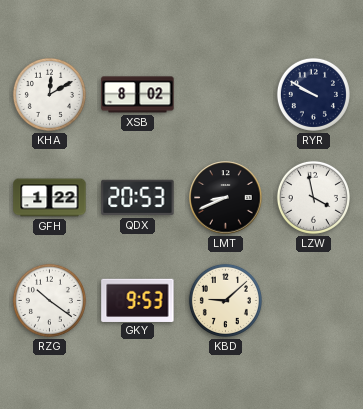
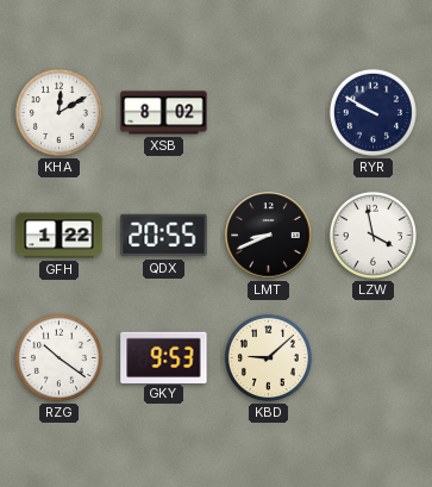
QDX: 20:53 -> 20:55
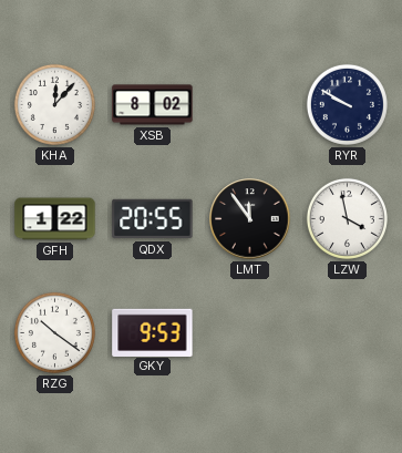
KHA: 12:10 -> 12:07
LMT: 8:41 -> 11:54
KBD: 9:08 -> none
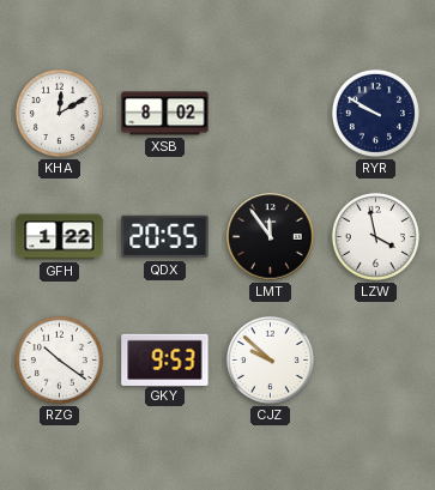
KHA: 12:07 -> 12:10
CJZ: none -> 9:52
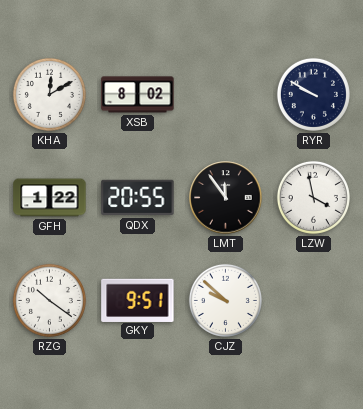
GKY: 9:53 -> 9:51
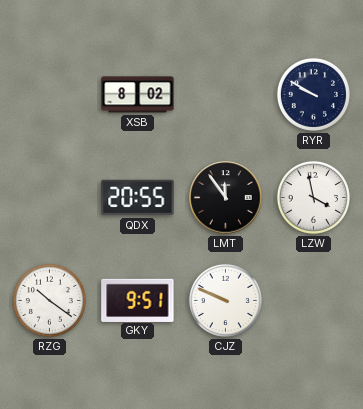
KHA: 12:10 -> none
GFH: 1:22 -> none
CJZ: 9:52 -> 9:49
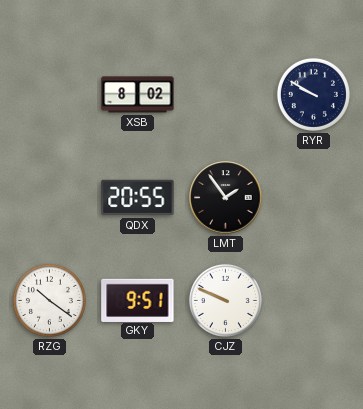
LMT: 11:54 -> 1:54
LZW: 3:58 -> none
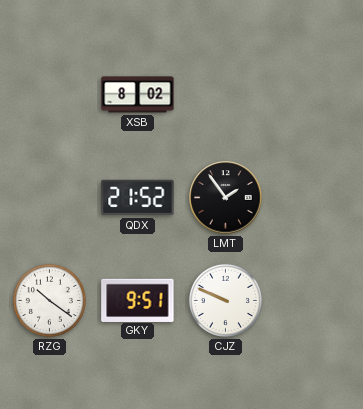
RYR: 9:50 -> none
QDX: 20:55 -> 21:52
